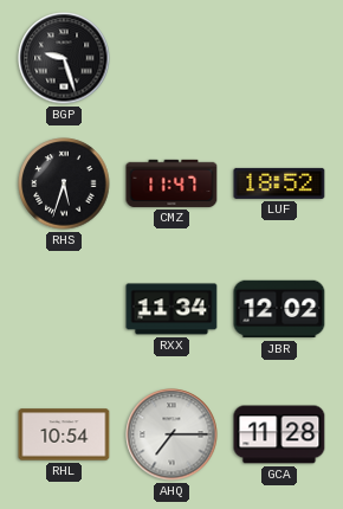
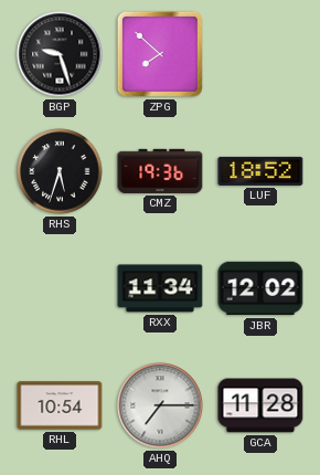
ZPG: none -> 7:52
CMZ: 11:47 -> 19:36
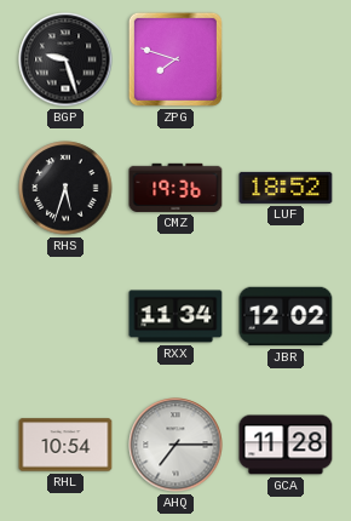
ZPG: 7:52 -> 7:48
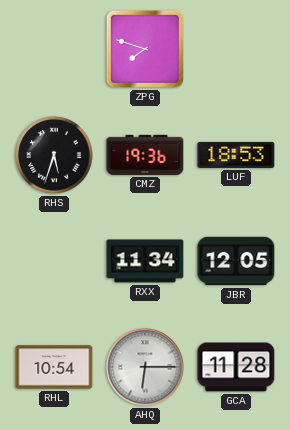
BGP: 9:27 -> none
LUF: 18:52 -> 18:53
JBR: 12:02 -> 12:05
AHQ: 7:15 -> 6:15
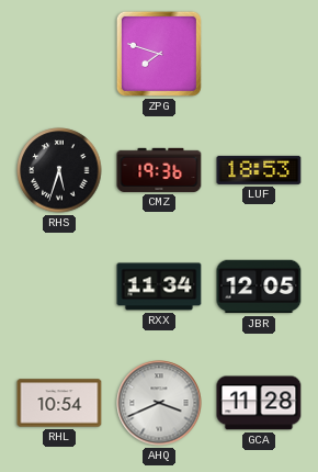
AHQ: 6:15 -> 3:41
